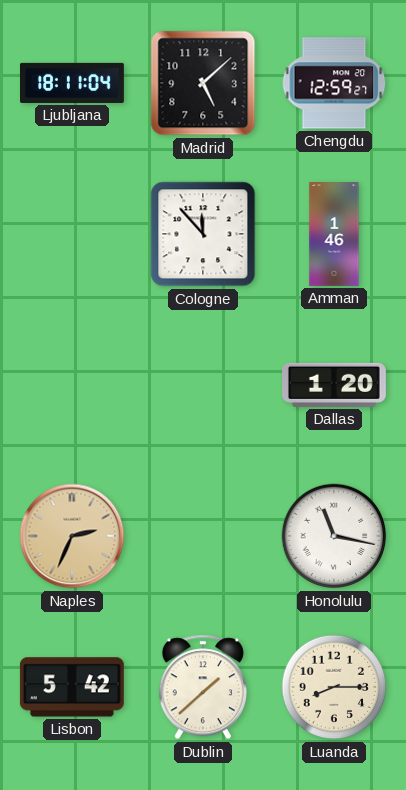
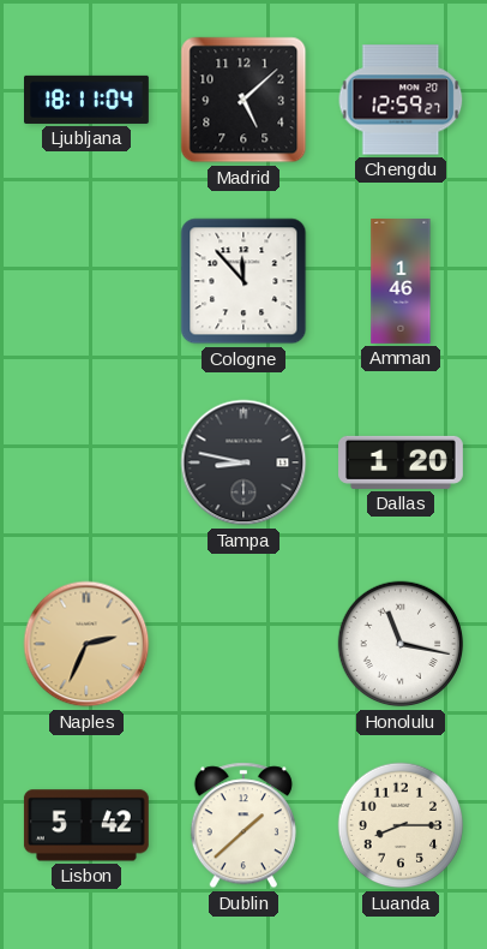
Tampa: none -> 8:47
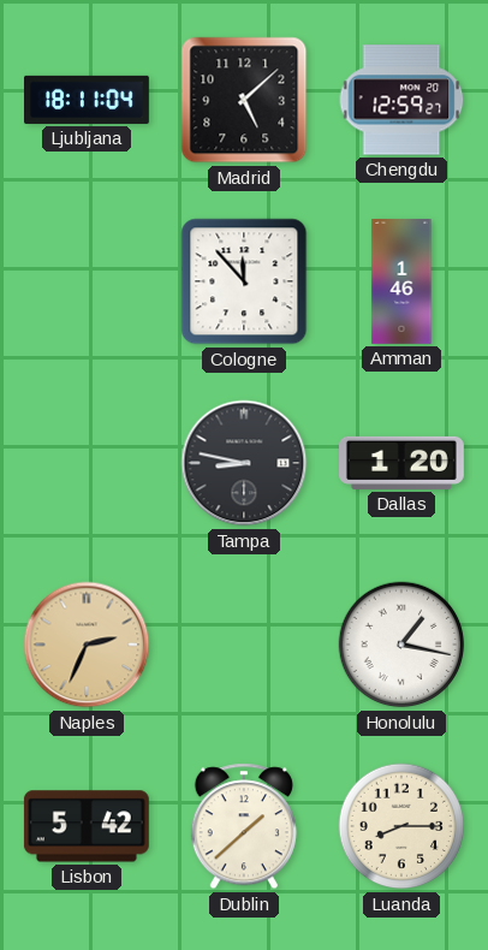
Honolulu: 11:17 -> 1:17
